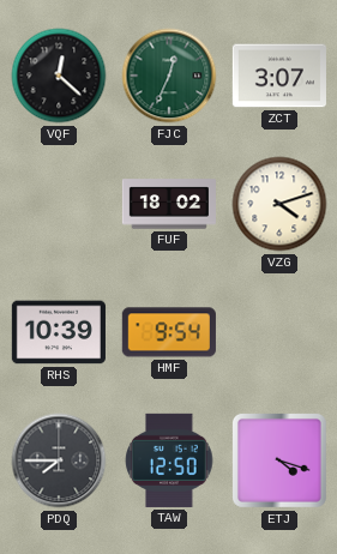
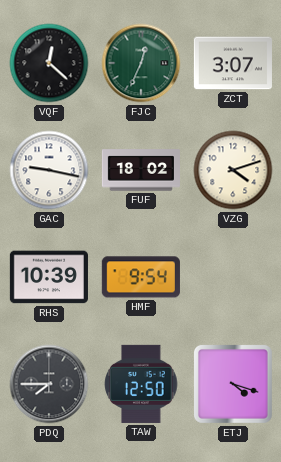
GAC: none -> 9:17
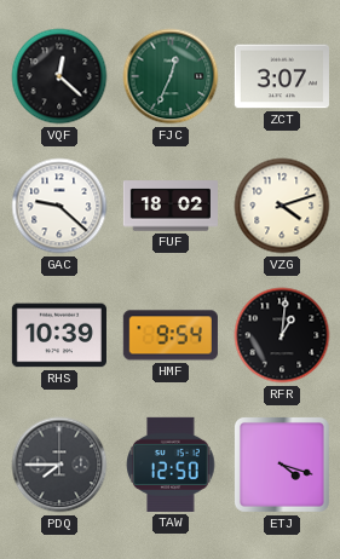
GAC: 9:17 -> 9:22
RFR: none -> 1:01
